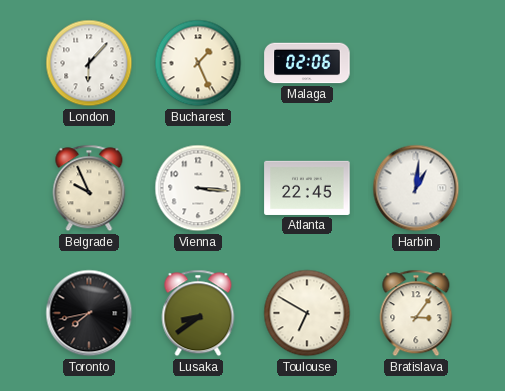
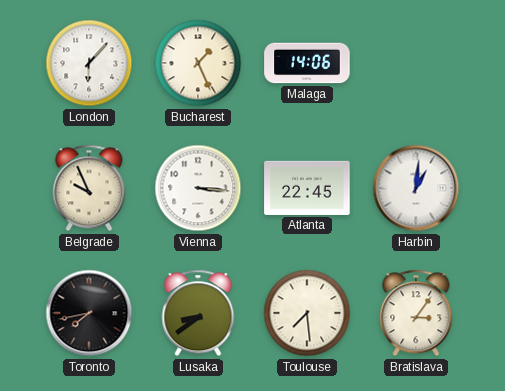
Malaga: 02:06 -> 14:06
Toulouse: 6:50 -> 7:29
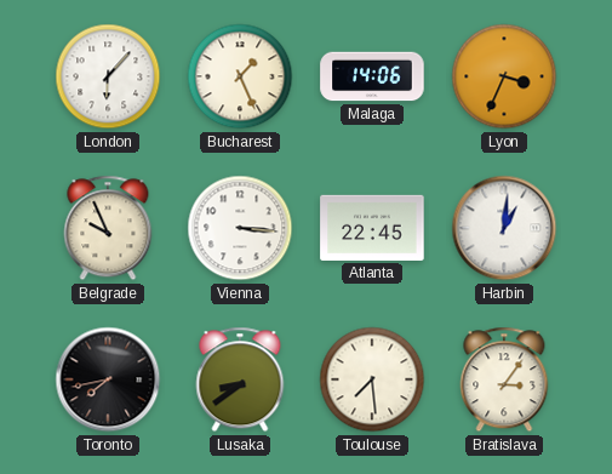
Lyon: none -> 3:34
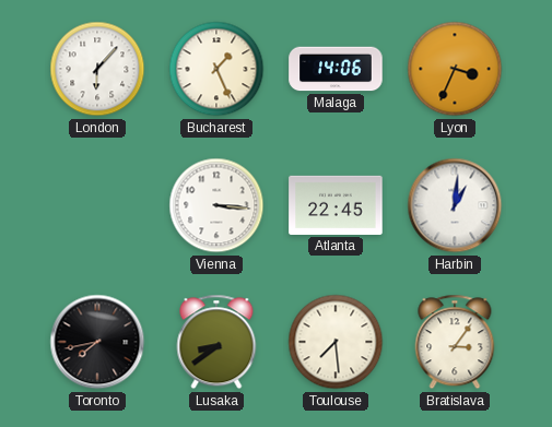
Belgrade: 9:56 -> none
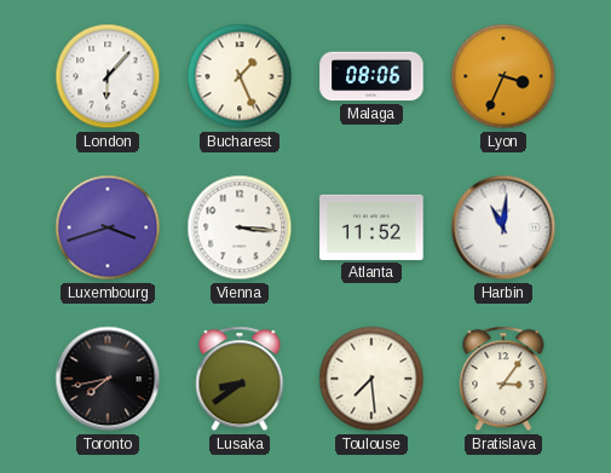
Malaga: 14:06 -> 08:06
Luxembourg: none -> 3:42
Atlanta: 22:45 -> 11:52
Harbin: 1:01 -> 11:01
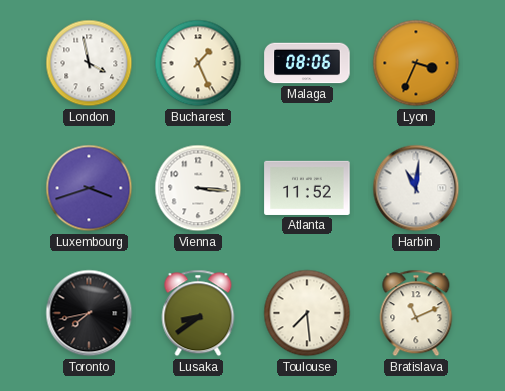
London: 6:07 -> 3:58
Bratislava: 3:06 -> 11:11
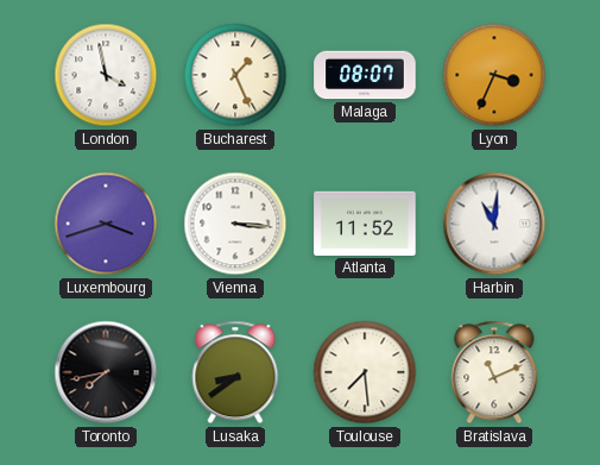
Malaga: 08:06 -> 08:07
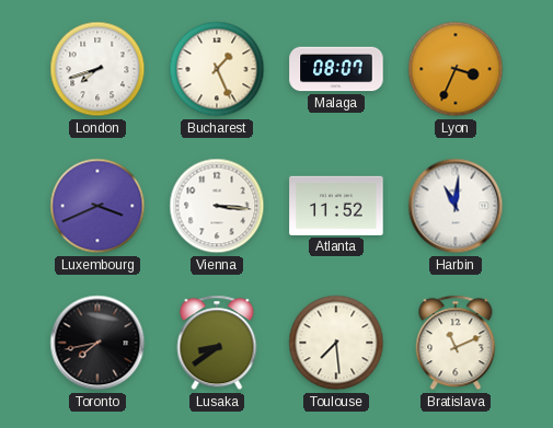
London: 3:58 -> 7:42
Luxembourg: 3:42 -> 3:41
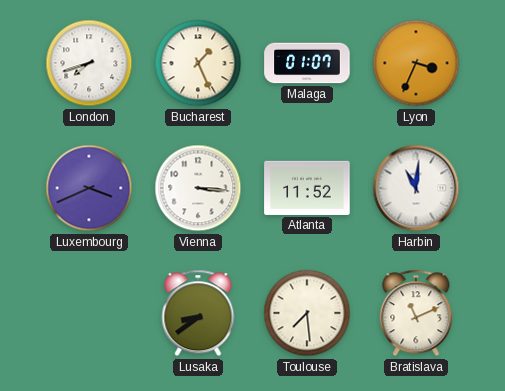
Malaga: 08:07 -> 01:07
Toronto: 7:43 -> none
